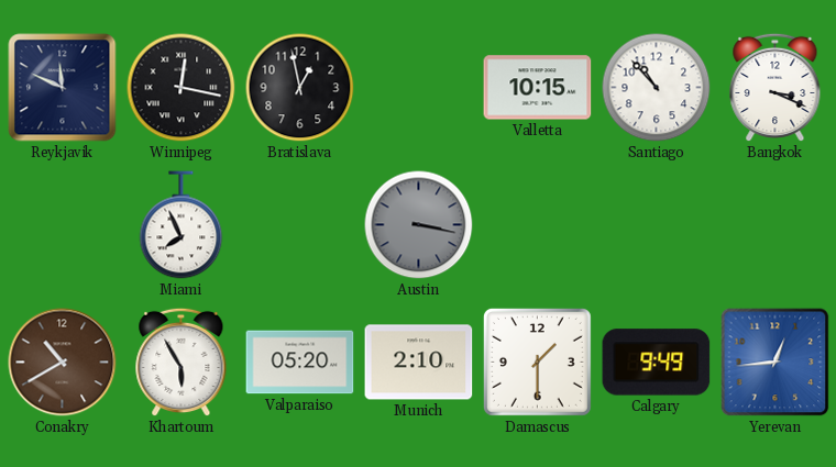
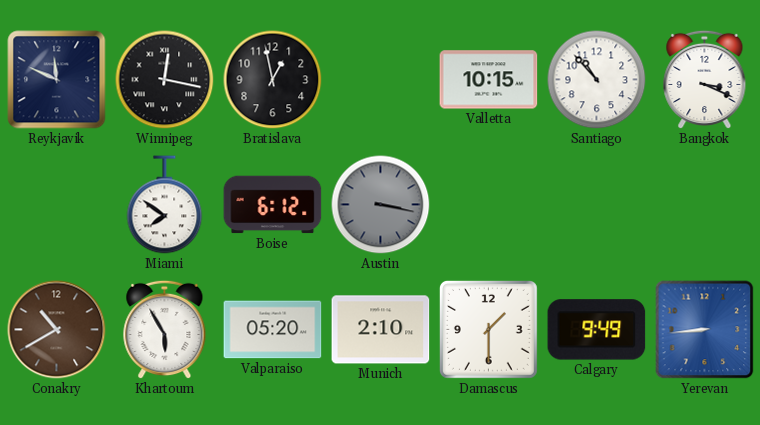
Miami: 7:56 -> 7:51
Boise: none -> 6:12
Yerevan: 12:44 -> 8:44
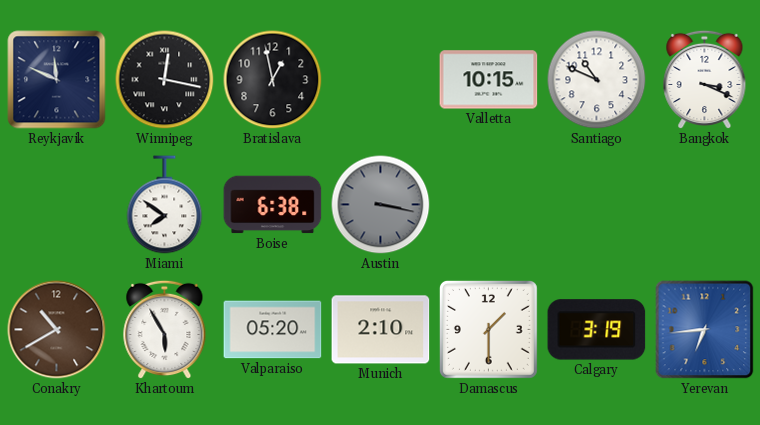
Santiago: 10:53 -> 10:49
Boise: 6:12 -> 6:38
Calgary: 9:49 -> 3:19
Yerevan: 8:44 -> 6:44
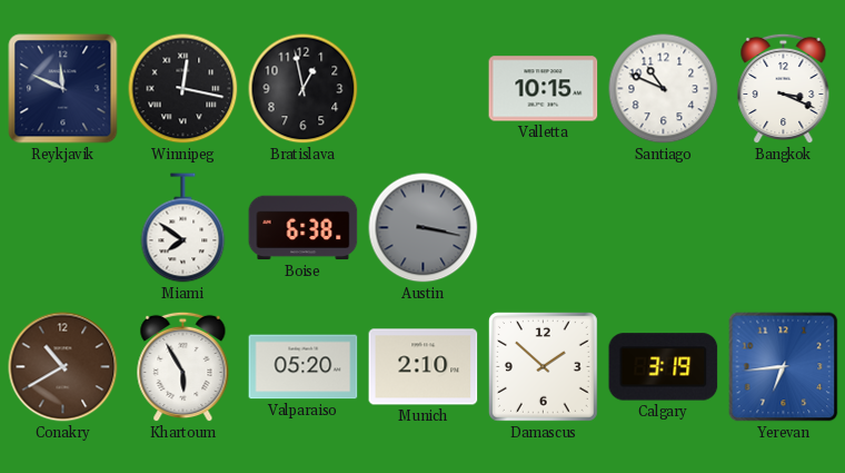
Damascus: 1:30 -> 1:52
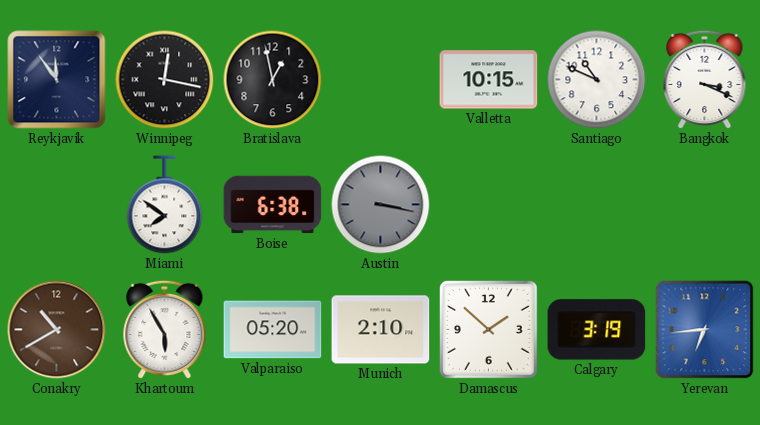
Reykjavik: 11:49 -> 11:54
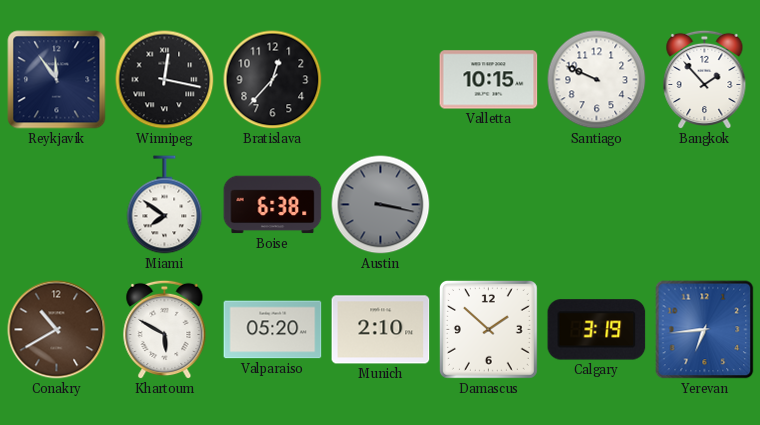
Bratislava: 12:58 -> 12:37
Santiago: 10:49 -> 9:49
Bangkok: 3:19 -> 1:53
Khartoum: 5:55 -> 5:50
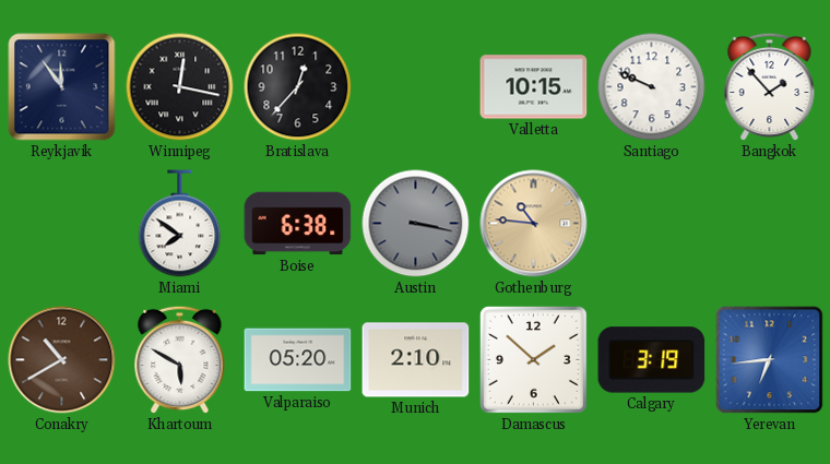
Gothenburg: none -> 10:46
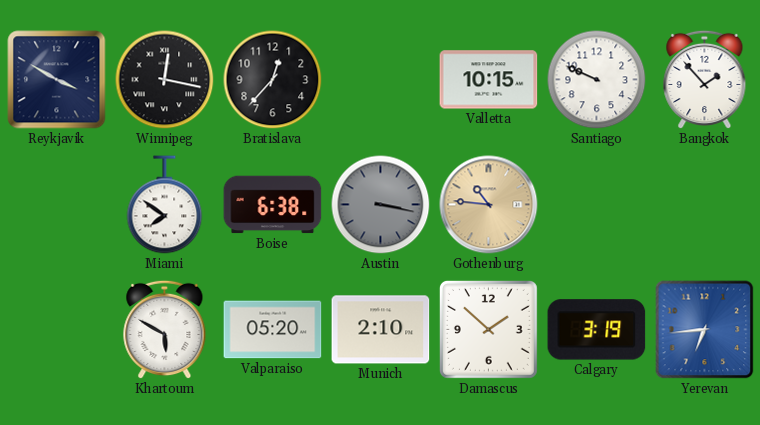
Reykjavik: 11:54 -> 3:50
Conakry: 10:40 -> none
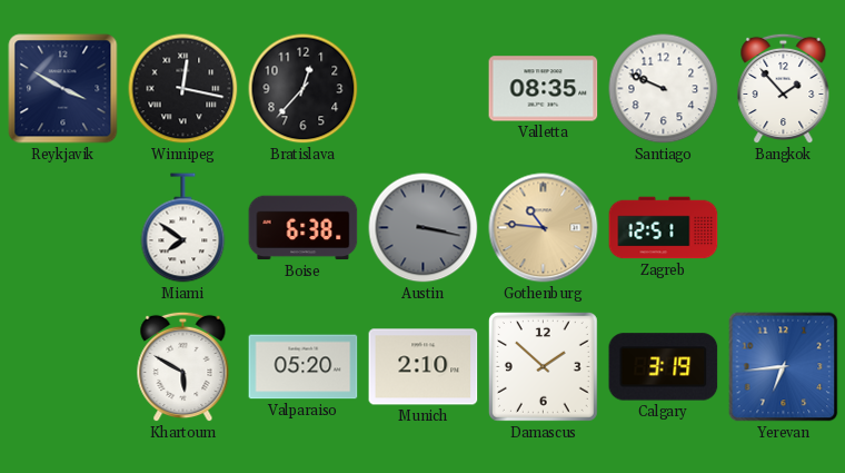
Valletta: 10:15 -> 08:35
Zagreb: none -> 12:51
